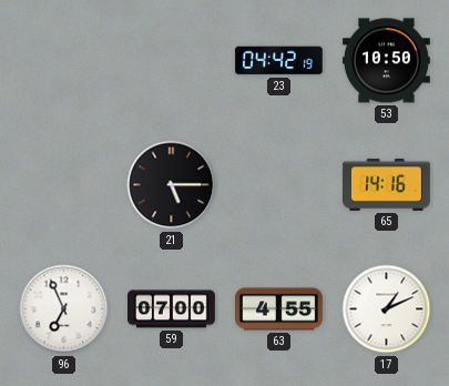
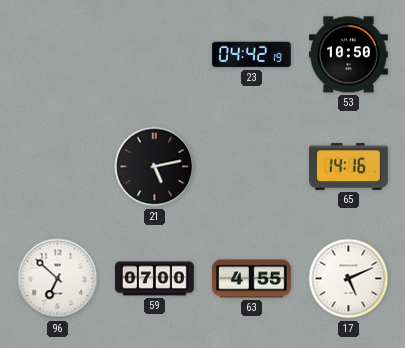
21: 5:15 -> 5:13
96: 6:56 -> 6:52
17: 1:11 -> 5:11
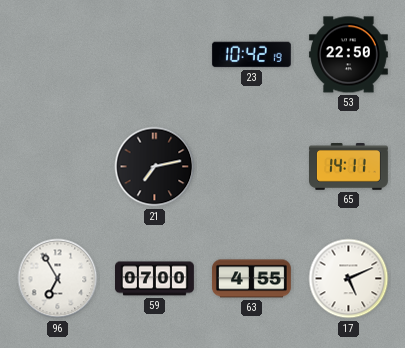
23: 04:42 -> 10:42
53: 10:50 -> 22:50
21: 5:13 -> 7:13
65: 14:16 -> 14:11
96: 6:52 -> 6:55
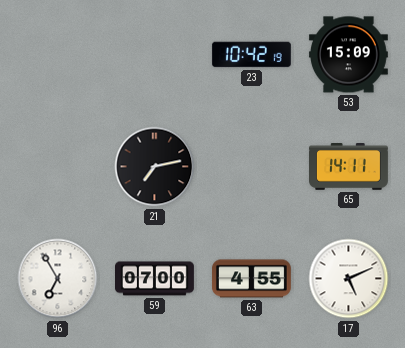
53: 22:50 -> 15:09
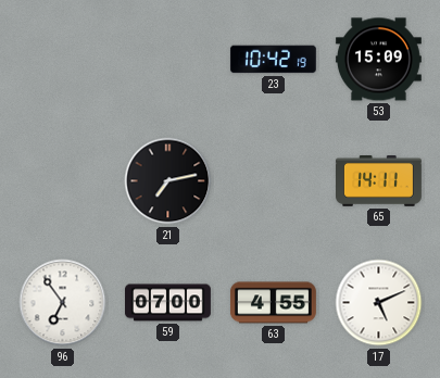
96: 6:55 -> 6:54
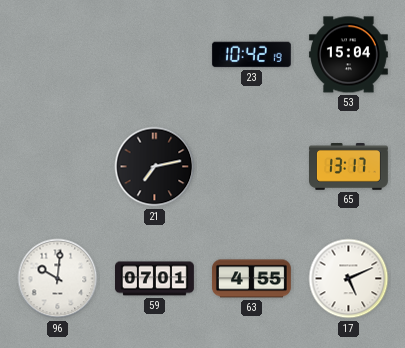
53: 15:09 -> 15:04
65: 14:11 -> 13:17
96: 6:54 -> 10:01
59: 07:00 -> 07:01
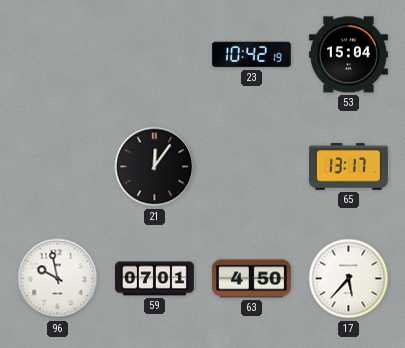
21: 7:13 -> 12:06
96: 10:01 -> 9:58
63: 4:55 -> 4:50
17: 5:11 -> 5:37
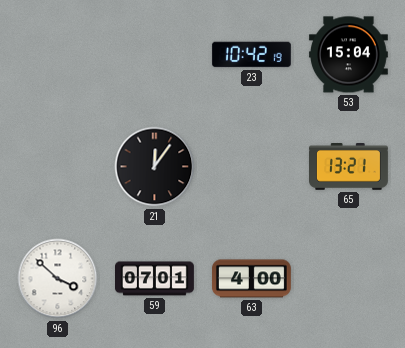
65: 13:17 -> 13:21
96: 9:58 -> 3:52
63: 4:50 -> 4:00
17: 5:37 -> none
